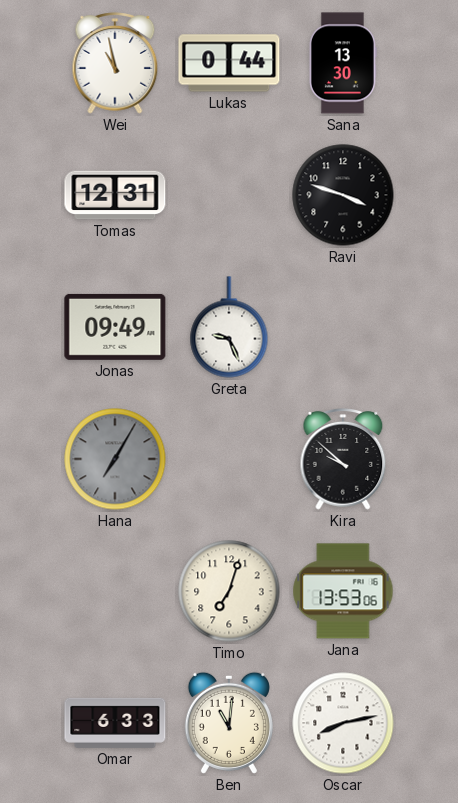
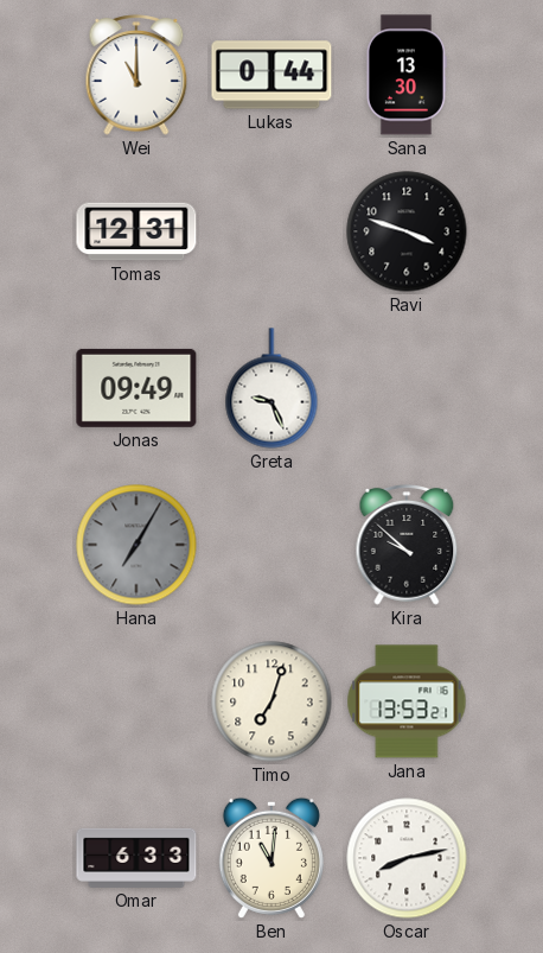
Wei: 10:58 -> 11:00
Jana: 13:53:06 -> 13:53:21
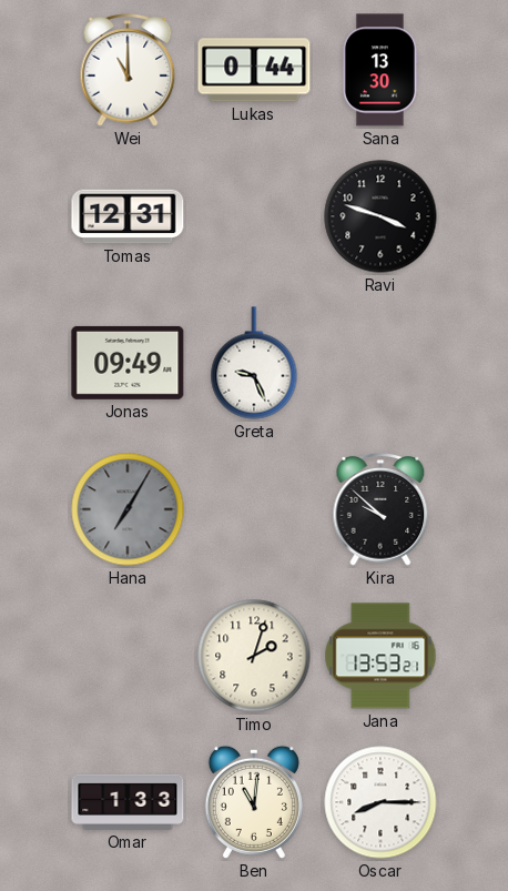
Timo: 7:03 -> 2:03
Omar: 6:33 -> 1:33
Oscar: 8:13 -> 8:15
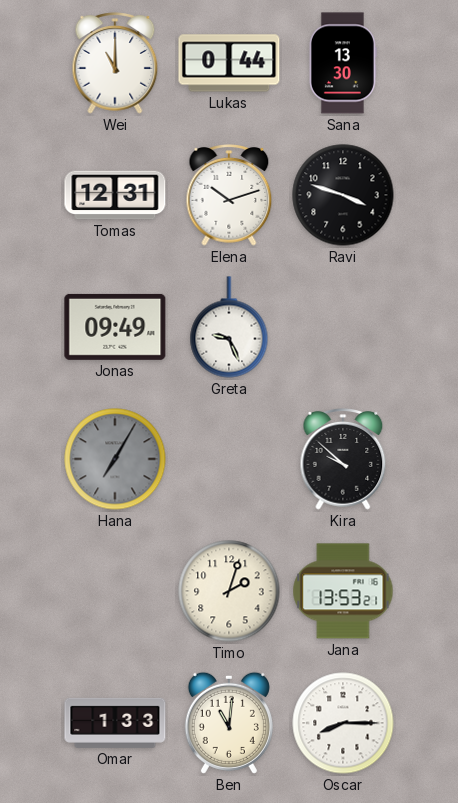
Elena: none -> 10:12
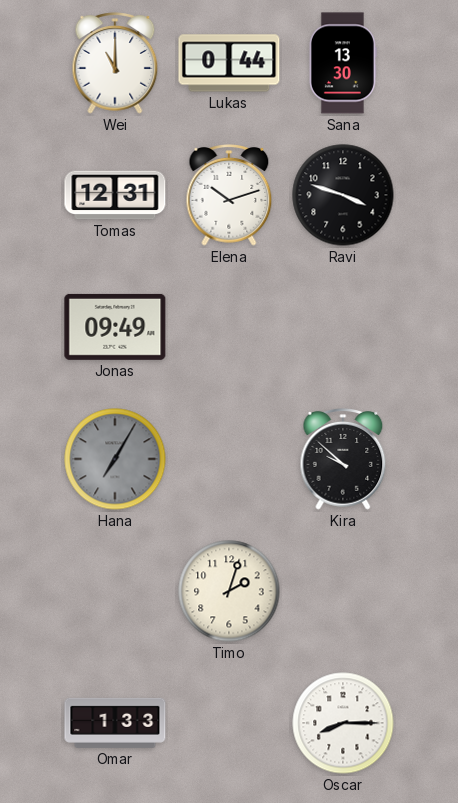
Greta: 9:26 -> none
Jana: 13:53 -> none
Ben: 11:01 -> none
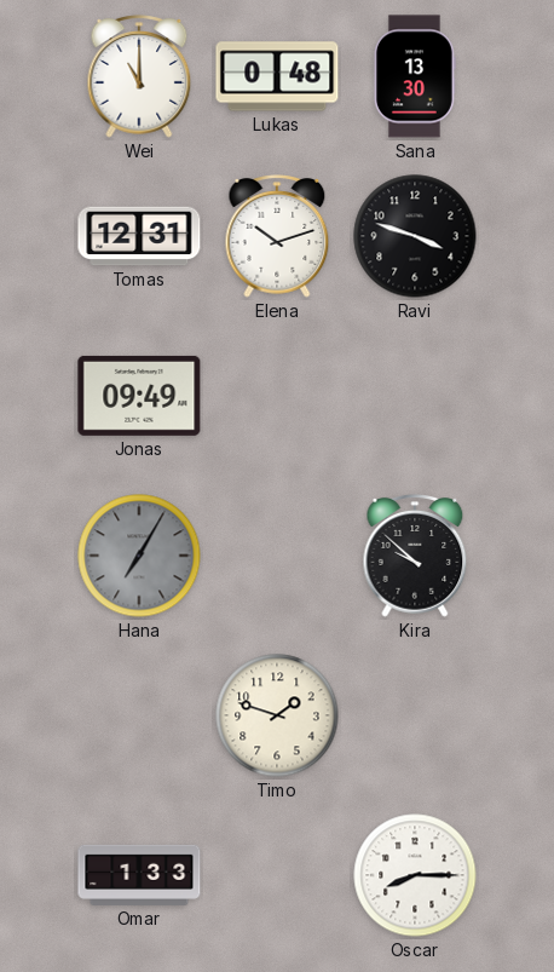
Lukas: 0:44 -> 0:48
Timo: 2:03 -> 1:48
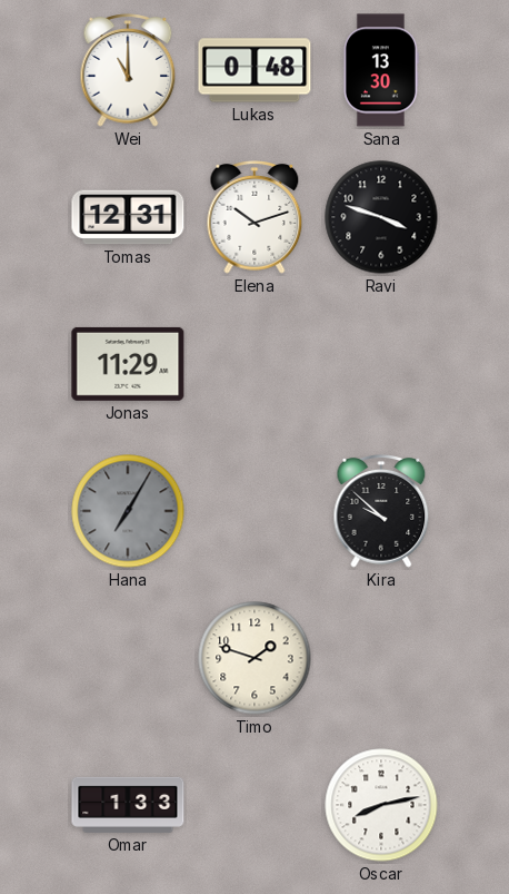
Jonas: 09:49 -> 11:29
Oscar: 8:15 -> 8:13
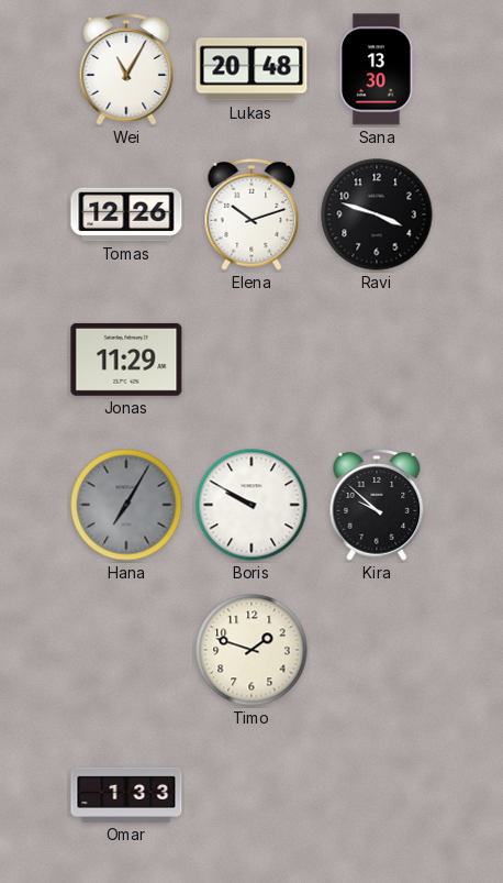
Wei: 11:00 -> 11:05
Lukas: 0:48 -> 20:48
Tomas: 12:31 -> 12:26
Boris: none -> 9:50
Oscar: 8:13 -> none
